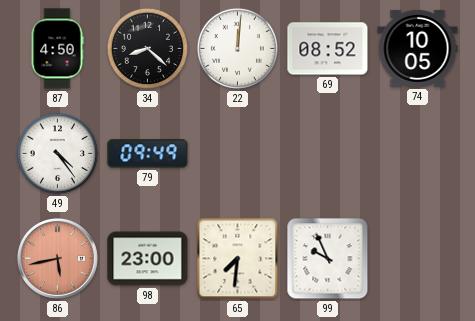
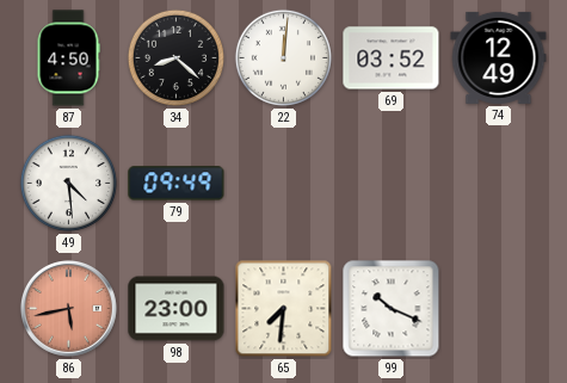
69: 08:52 -> 03:52
74: 10:05 -> 12:49
49: 4:24 -> 4:29
99: 9:56 -> 10:19
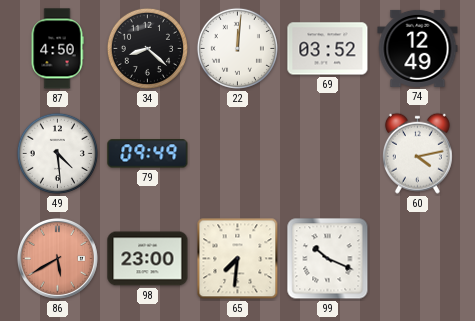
60: none -> 4:13
86: 5:43 -> 5:40
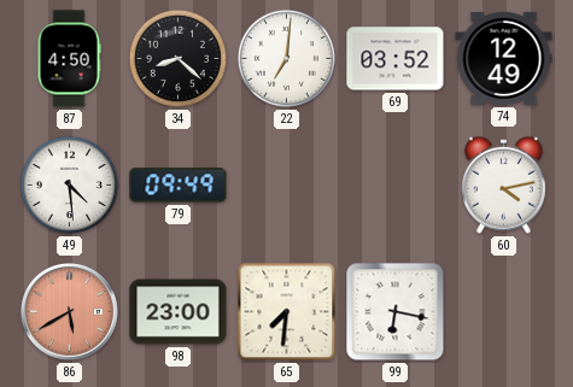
22: 12:01 -> 7:01
99: 10:19 -> 6:17
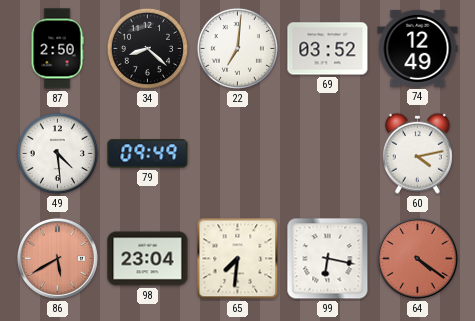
87: 4:50 -> 2:50
98: 23:00 -> 23:04
64: none -> 4:21
